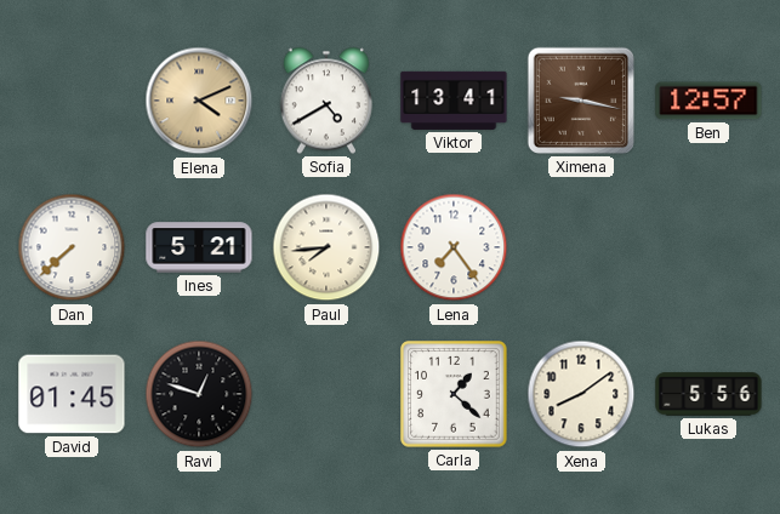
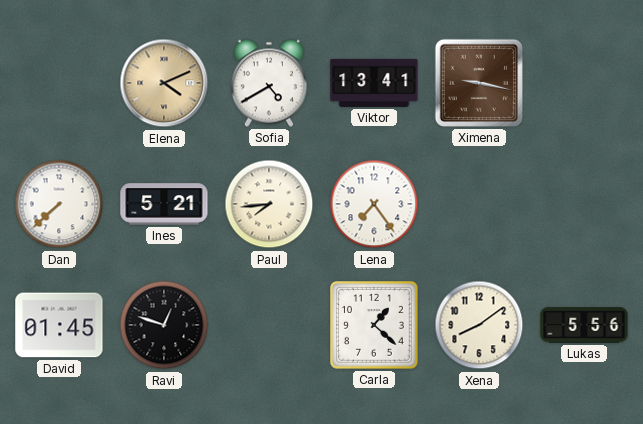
Ben: 12:57 -> none
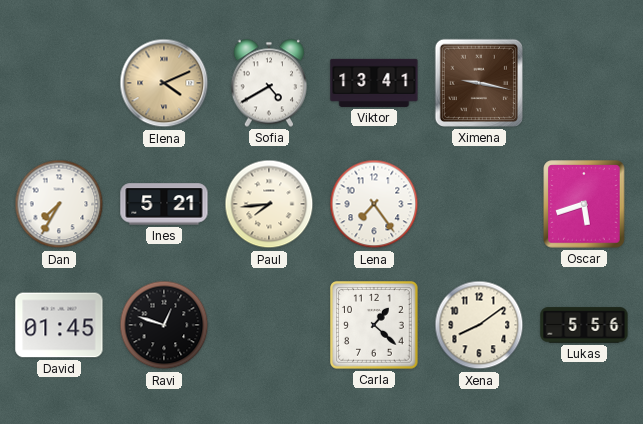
Dan: 7:38 -> 7:35
Oscar: none -> 5:42
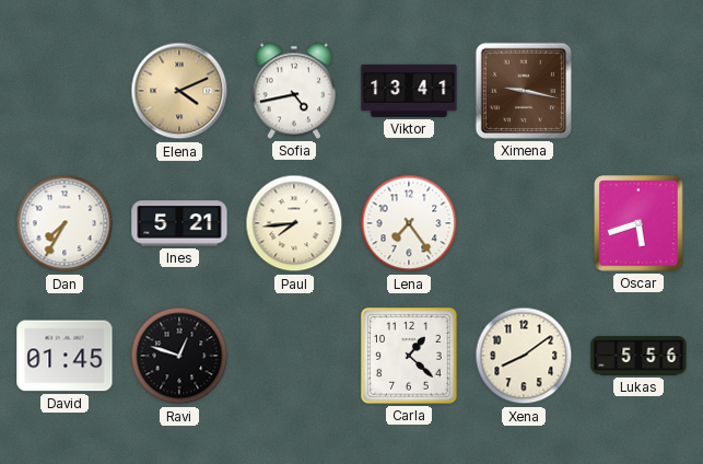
Sofia: 4:40 -> 4:43
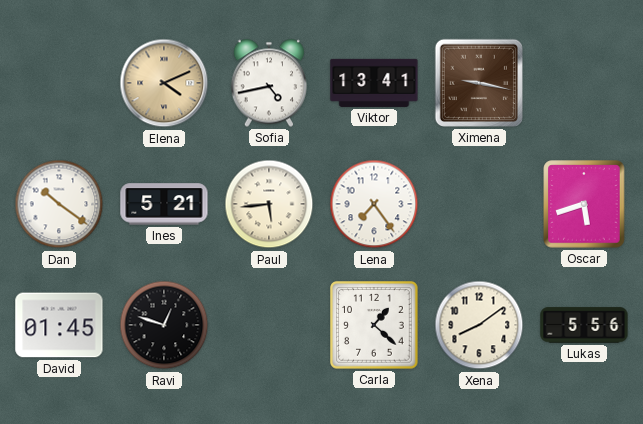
Dan: 7:35 -> 10:21
Paul: 7:44 -> 5:44
